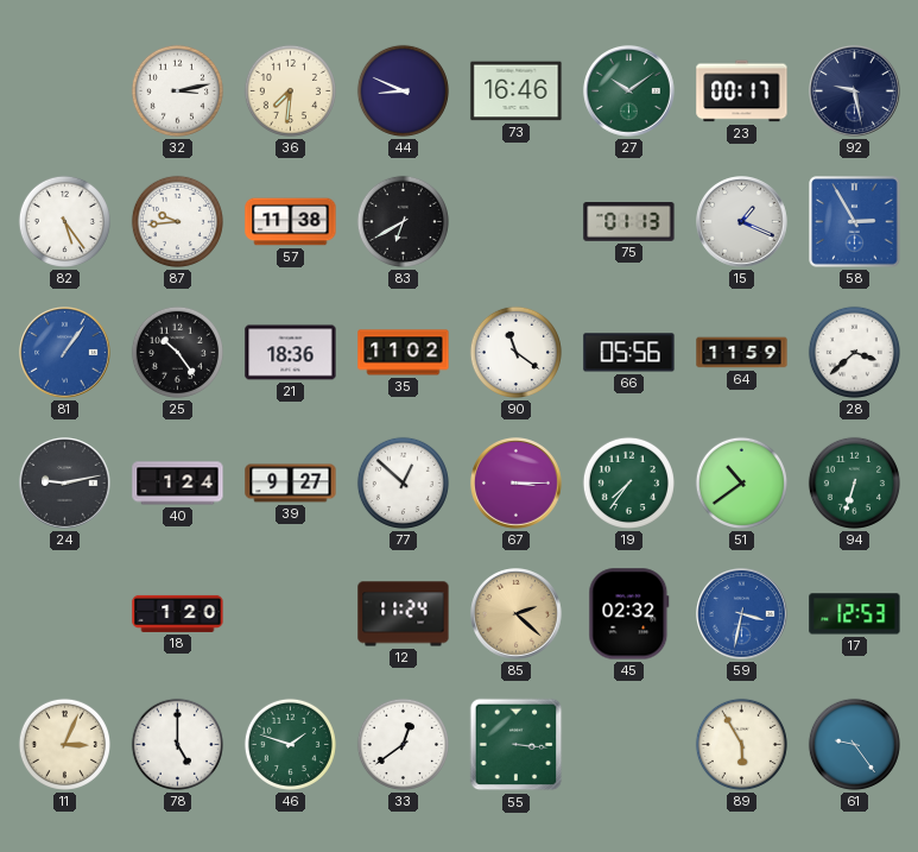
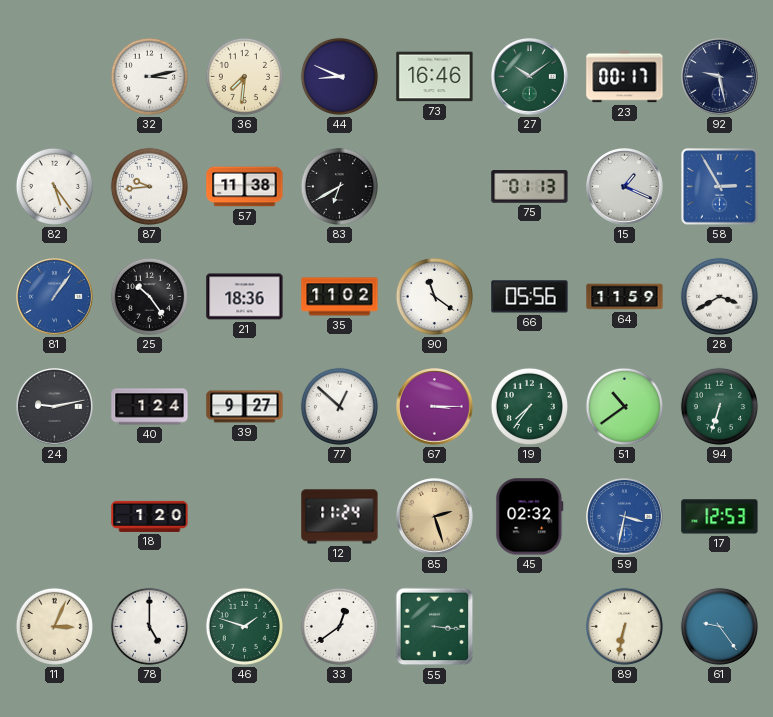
28: 3:38 -> 3:40
85: 2:22 -> 2:27
89: 5:55 -> 6:32
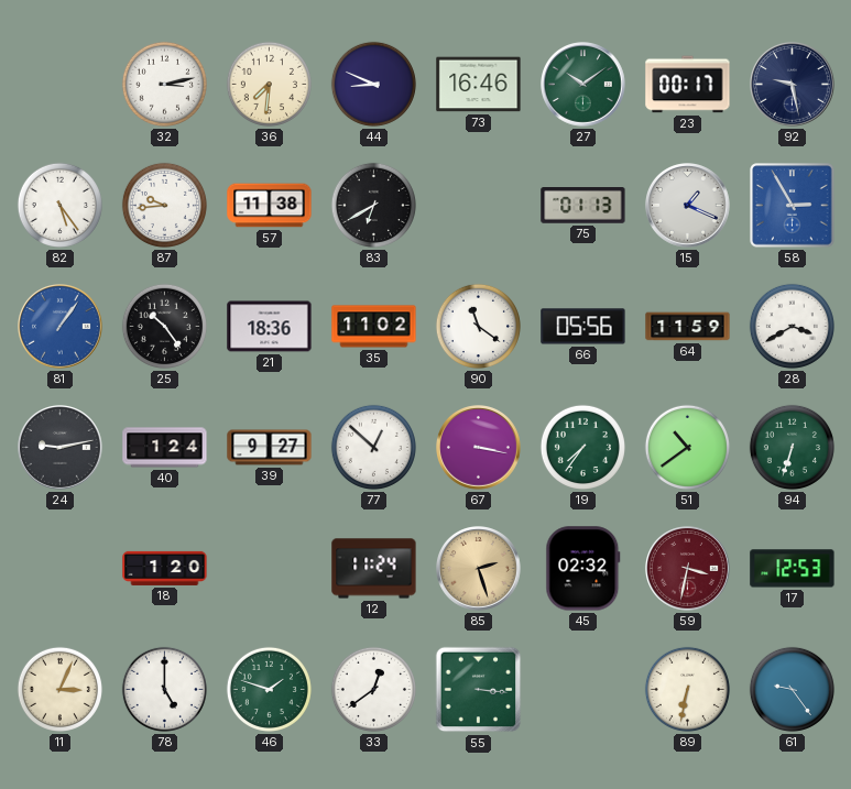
67: 3:15 -> 3:17
59 dial: blue -> burgundy
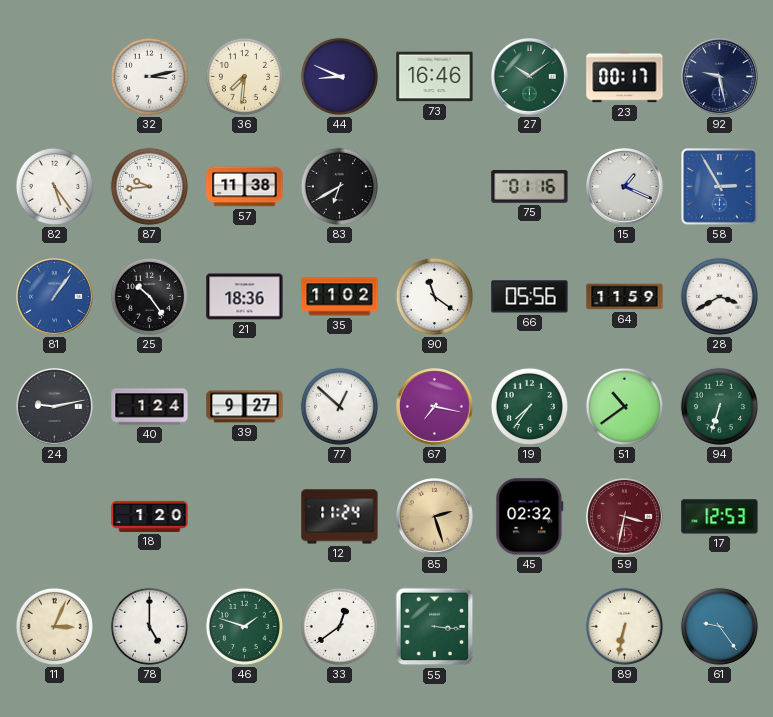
75: 01:13 -> 01:16
67: 3:17 -> 7:17
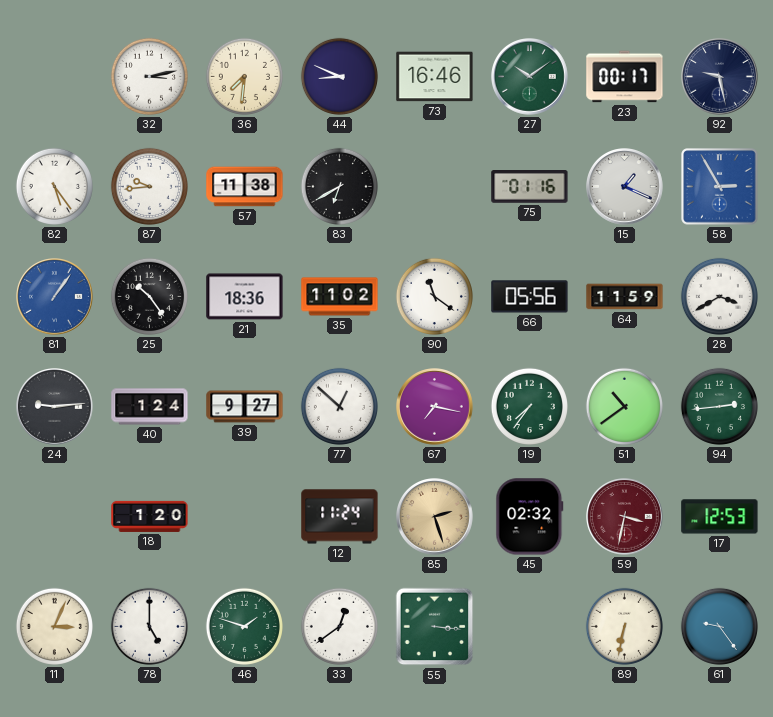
24: 9:13 -> 9:14
94: 6:33 -> 2:44
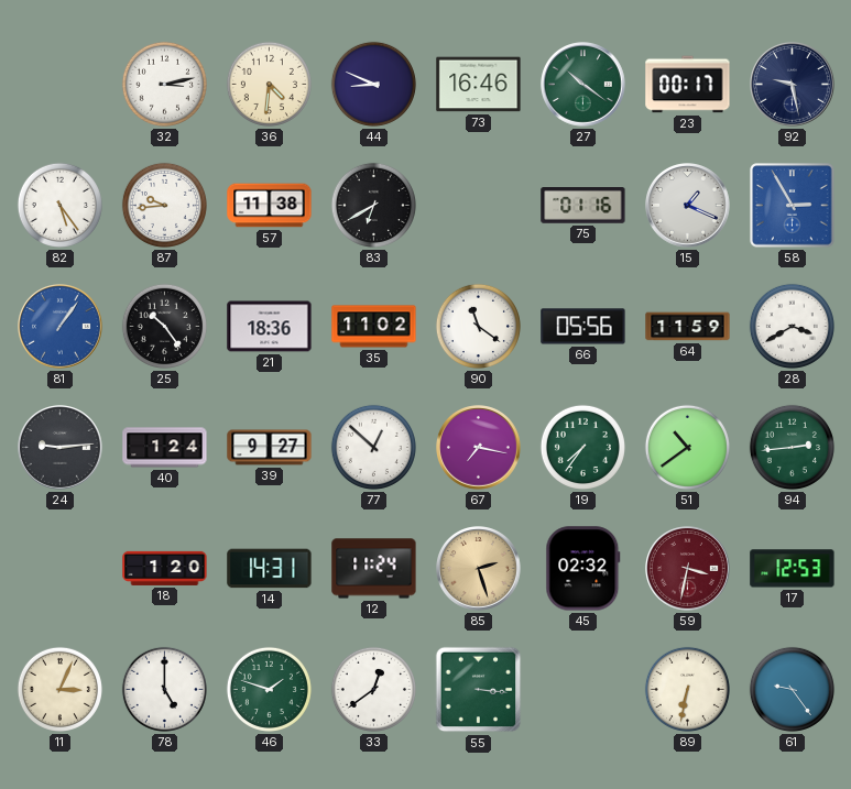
36: 7:31 -> 4:31
27: 10:09 -> 10:21
14: none -> 14:31
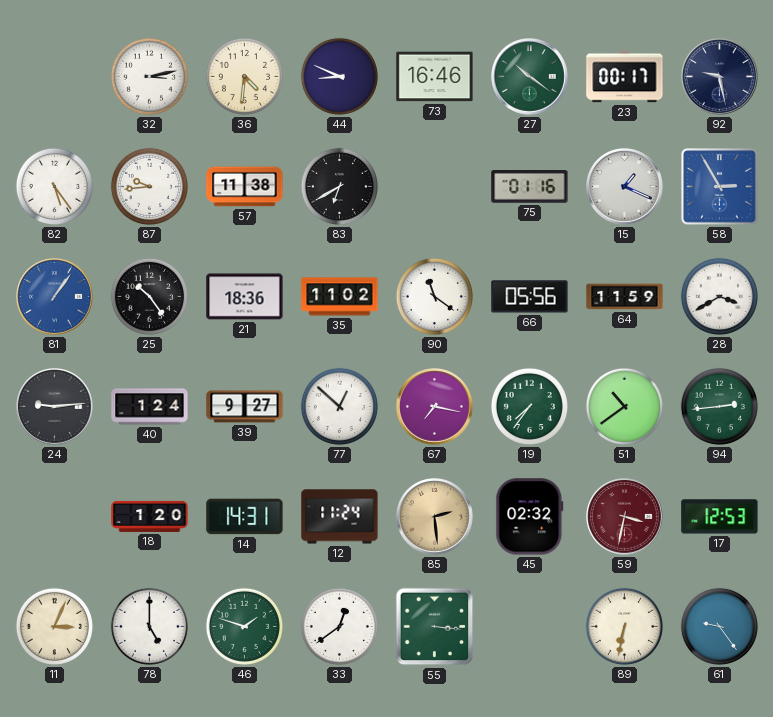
85: 2:27 -> 2:29
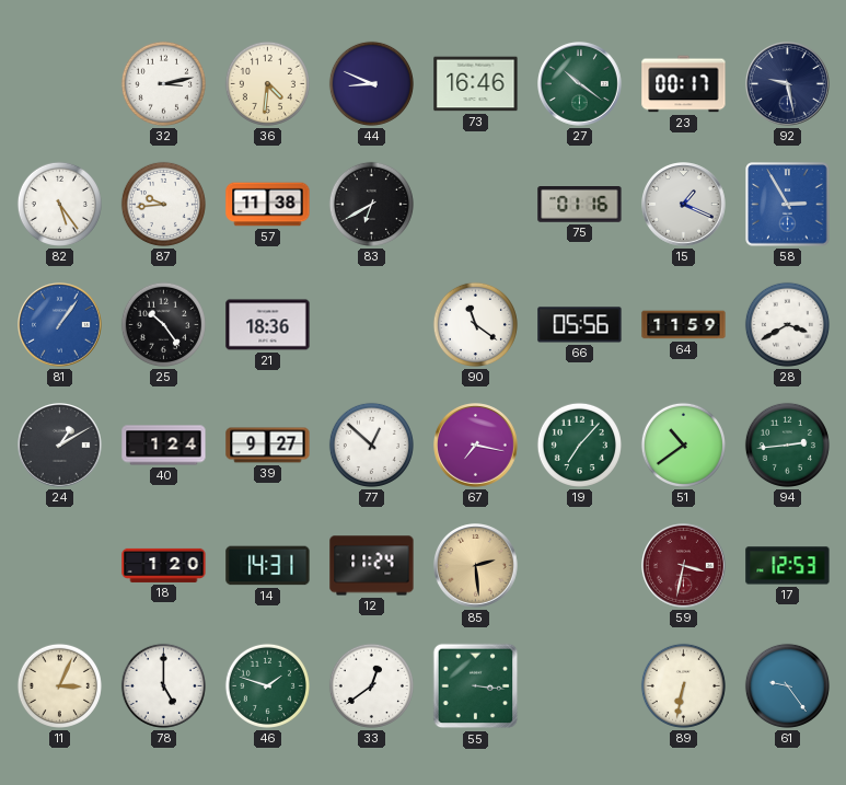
35: 11:02 -> none
24: 9:14 -> 1:10
19: 7:36 -> 7:07
45: 02:32 -> none
